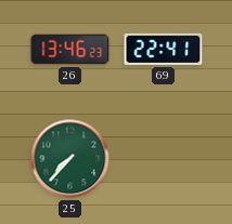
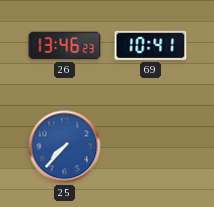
69: 22:41 -> 10:41
25 dial: green -> blue
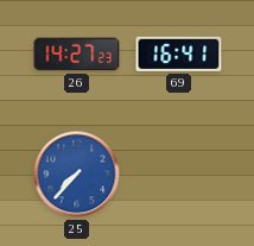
26: 13:46 -> 14:27
69: 10:41 -> 16:41
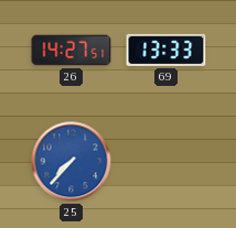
26: 14:27:23 -> 14:27:51
69: 16:41 -> 13:33
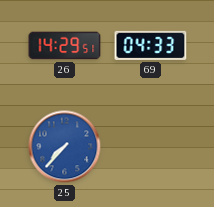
26: 14:27 -> 14:29
69: 13:33 -> 04:33
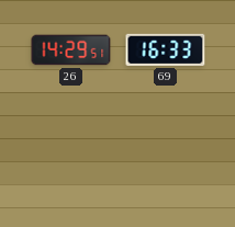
69: 04:33 -> 16:33
25: 7:37 -> none
